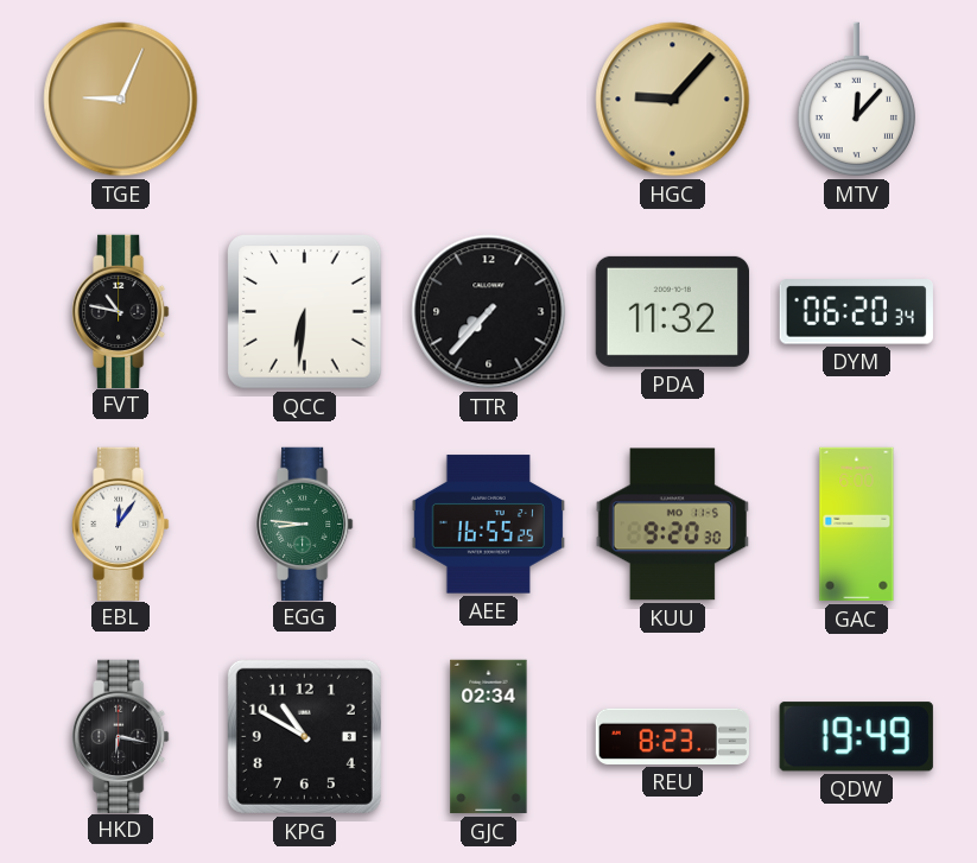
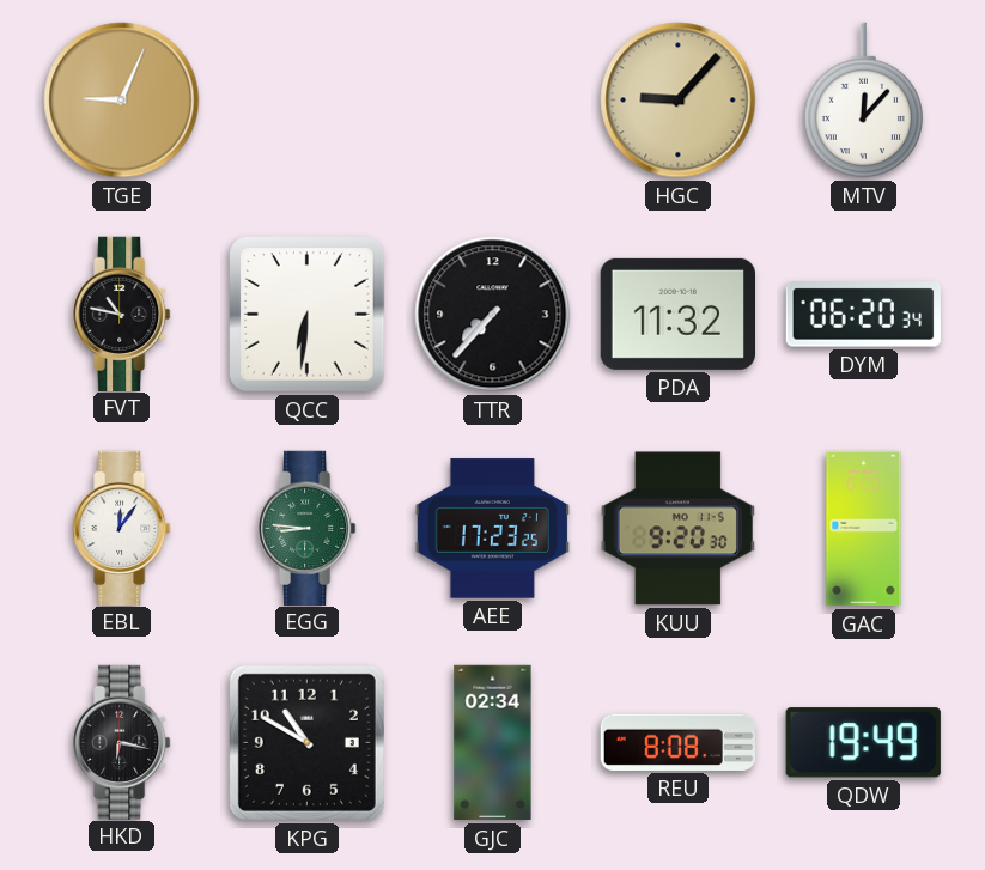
AEE: 16:55 -> 17:23
REU: 8:23 -> 8:08
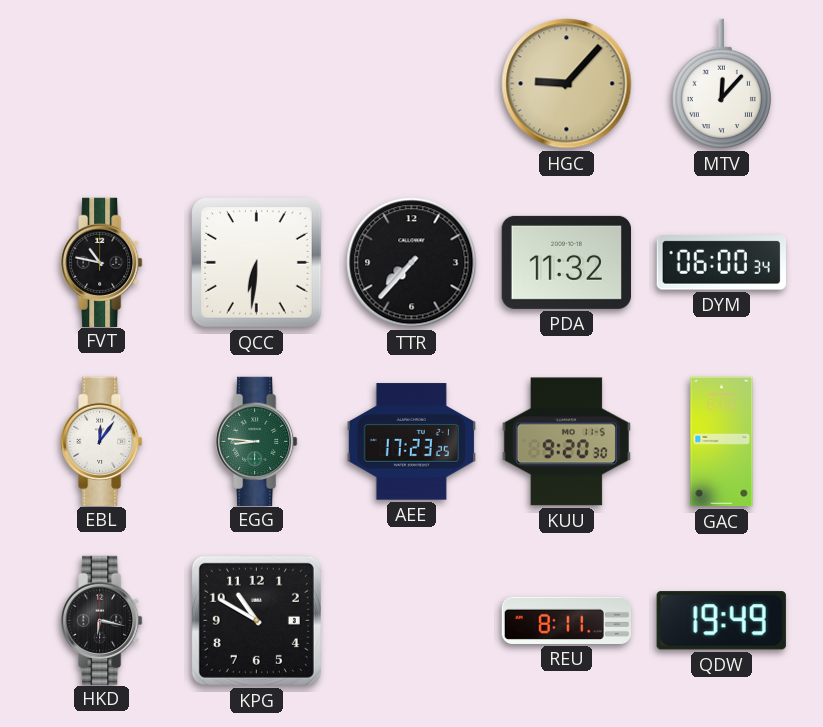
TGE: 9:04 -> none
DYM: 06:20 -> 06:00
GJC: 02:34 -> none
REU: 8:08 -> 8:11
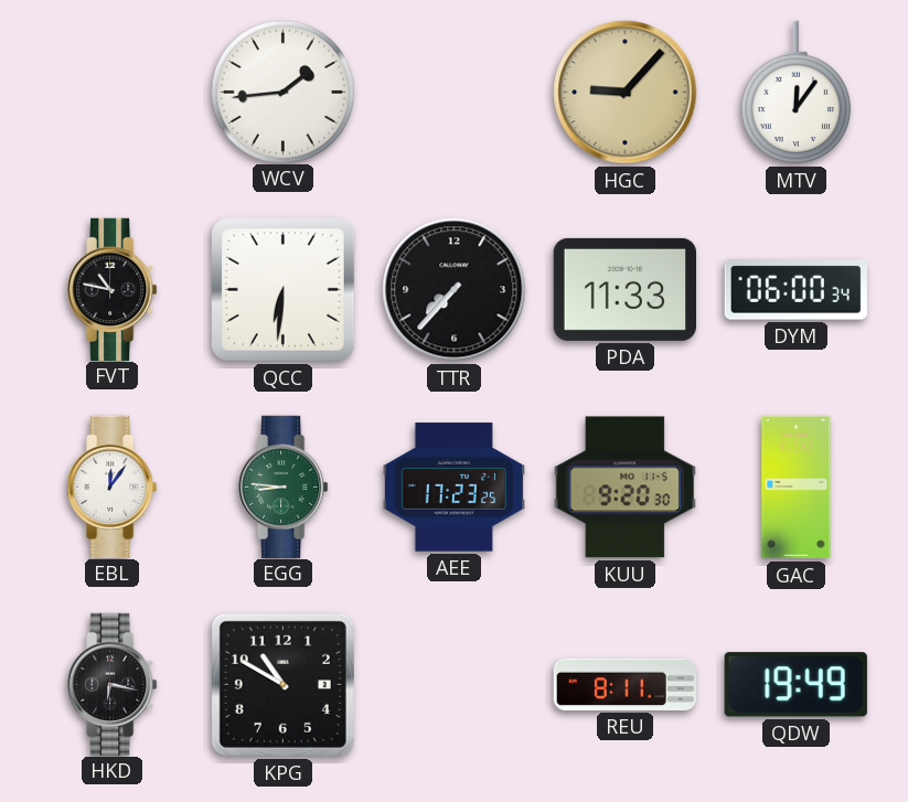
WCV: none -> 1:44
MTV: 12:07 -> 12:06
PDA: 11:32 -> 11:33
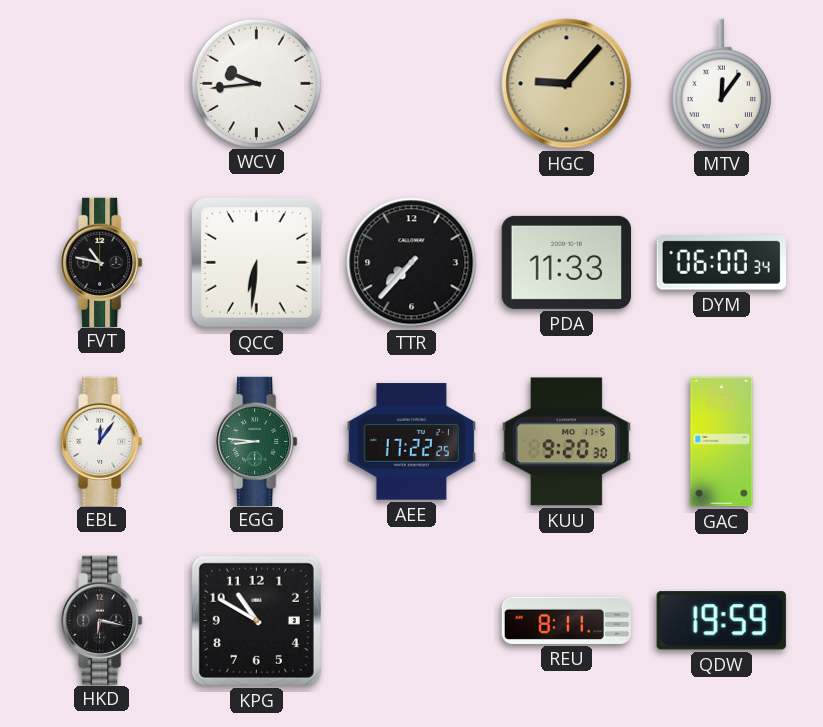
WCV: 1:44 -> 9:44
AEE: 17:23 -> 17:22
QDW: 19:49 -> 19:59
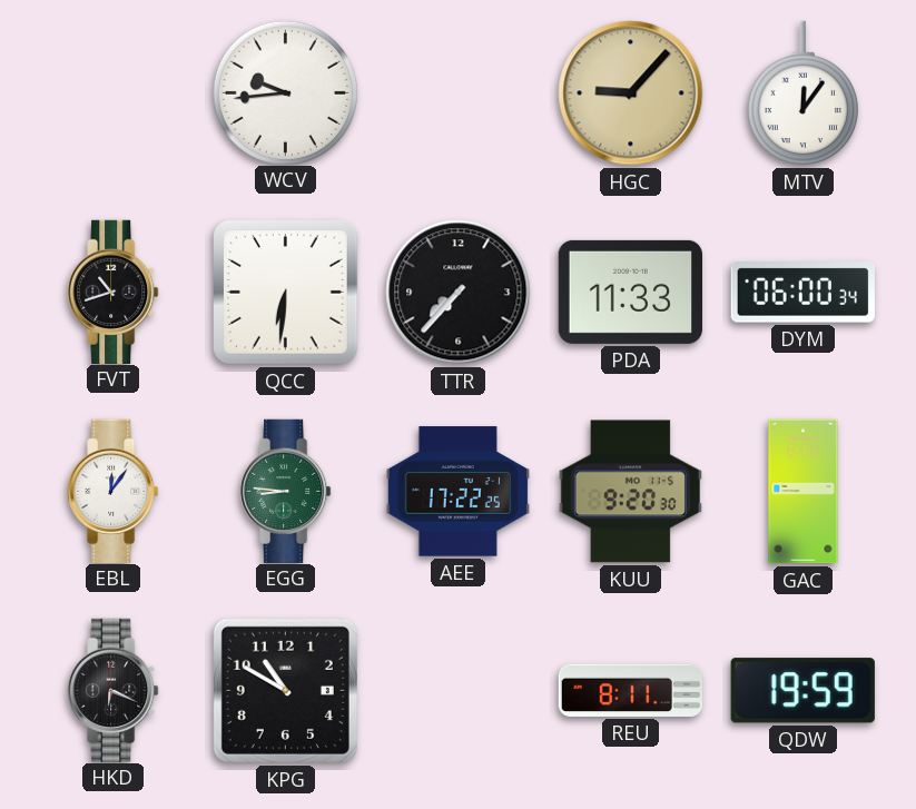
FVT: 10:47 -> 10:42
HKD: 6:17 -> 6:19
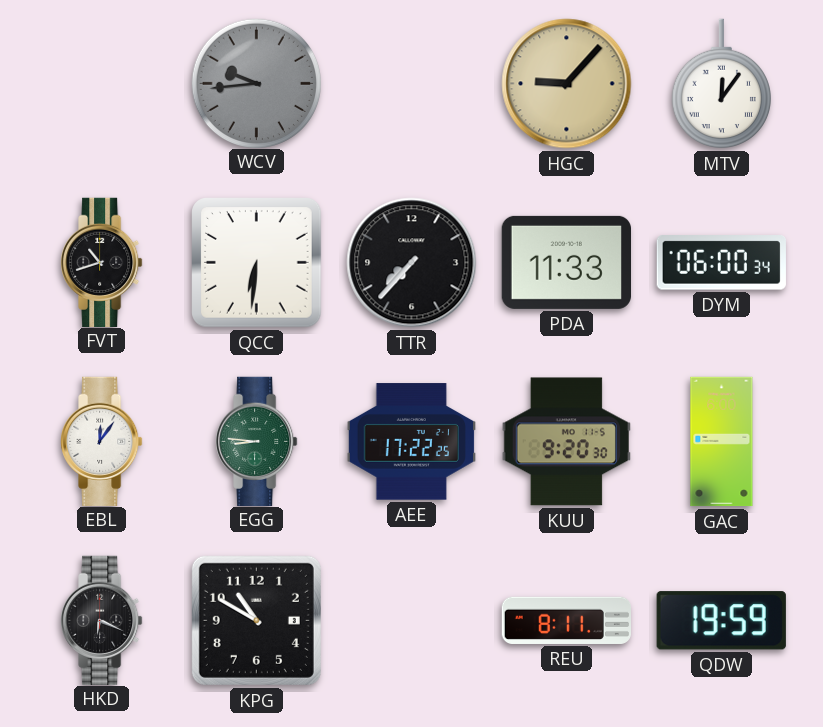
WCV dial: white -> grey
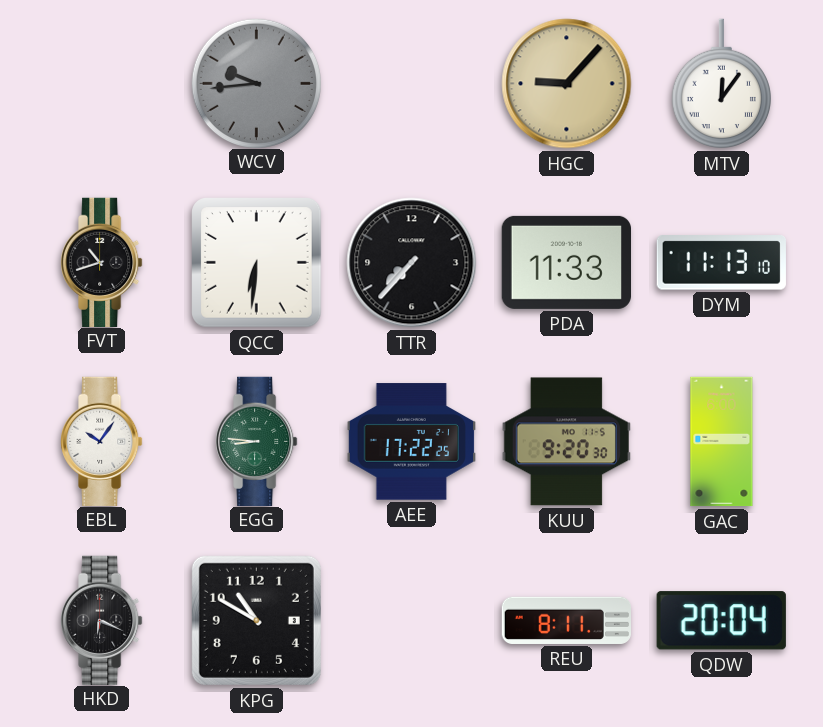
DYM: 06:00 -> 11:13
EBL: 12:06 -> 10:06
QDW: 19:59 -> 20:04
